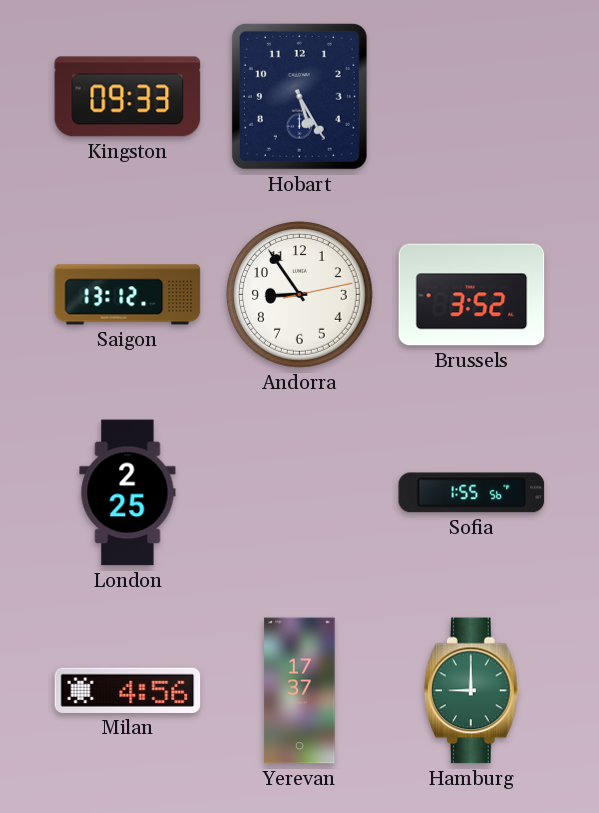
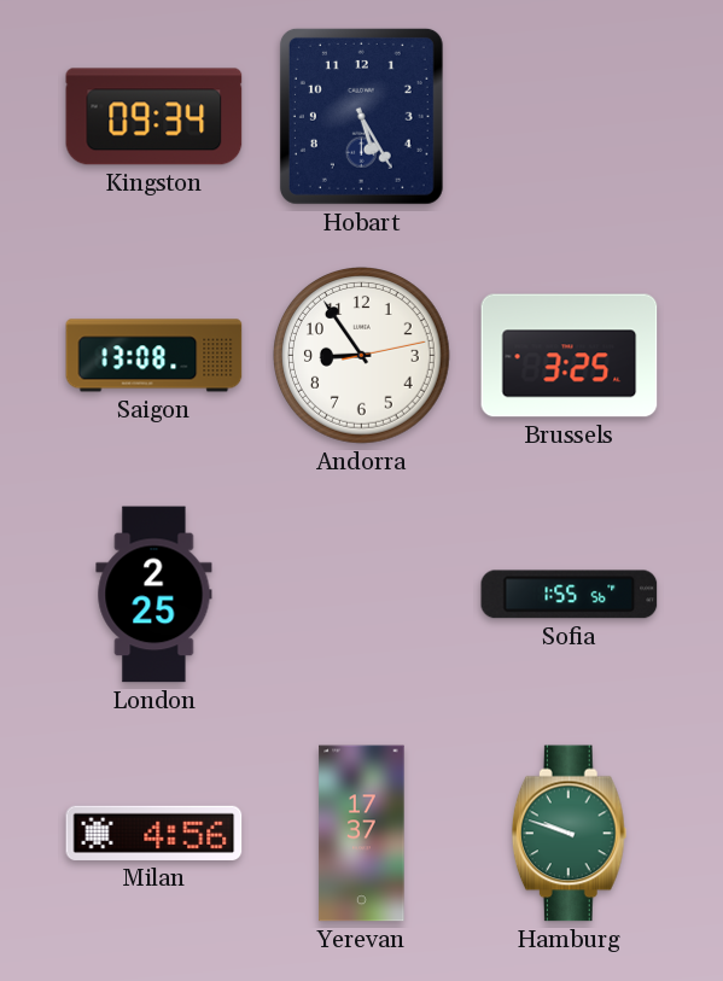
Kingston: 09:33 -> 09:34
Saigon: 13:12 -> 13:08
Brussels: 3:52 -> 3:25
Hamburg: 9:00 -> 9:48
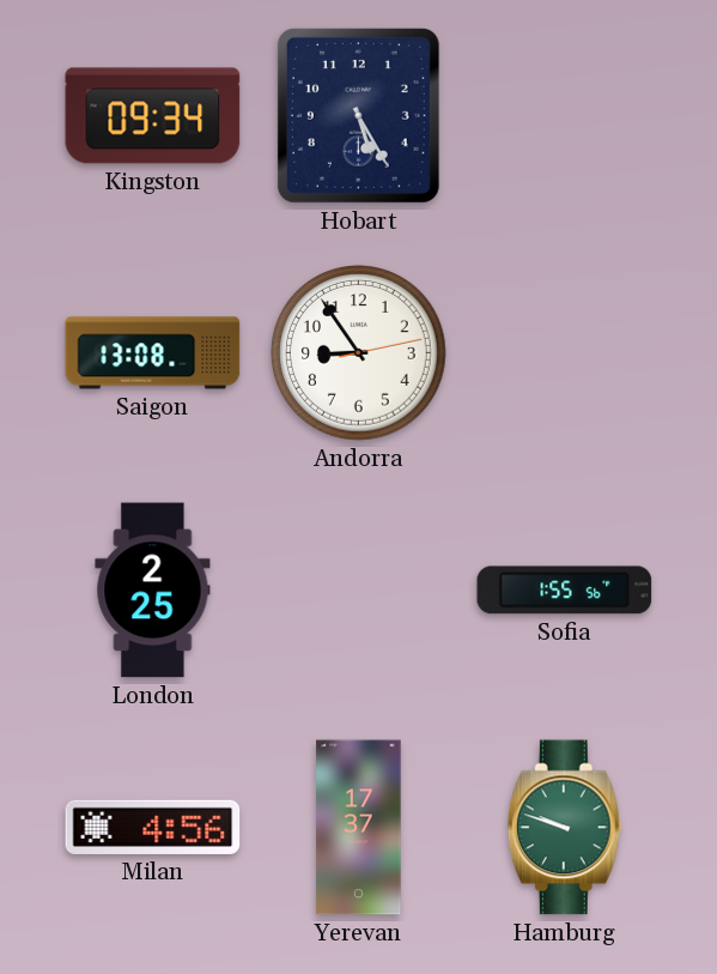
Brussels: 3:25 -> none
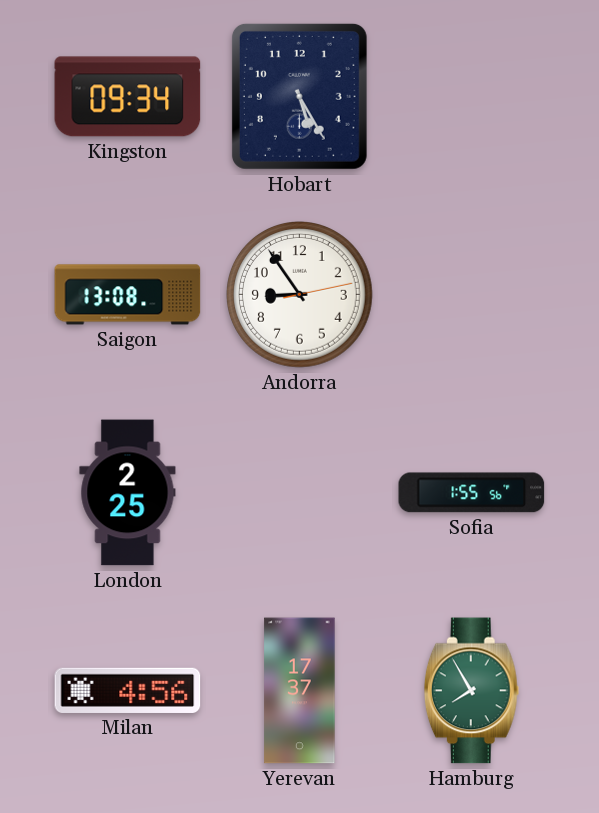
Hamburg: 9:48 -> 7:55
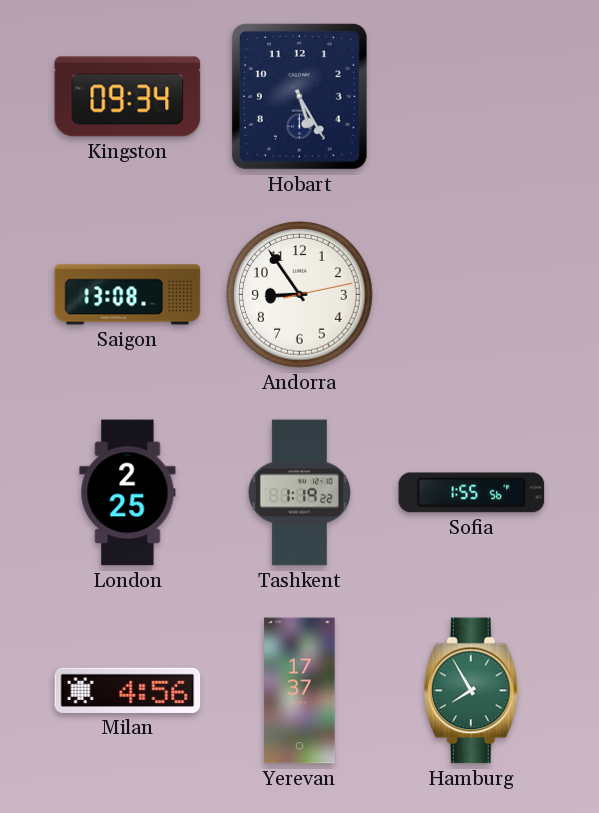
Tashkent: none -> 1:19
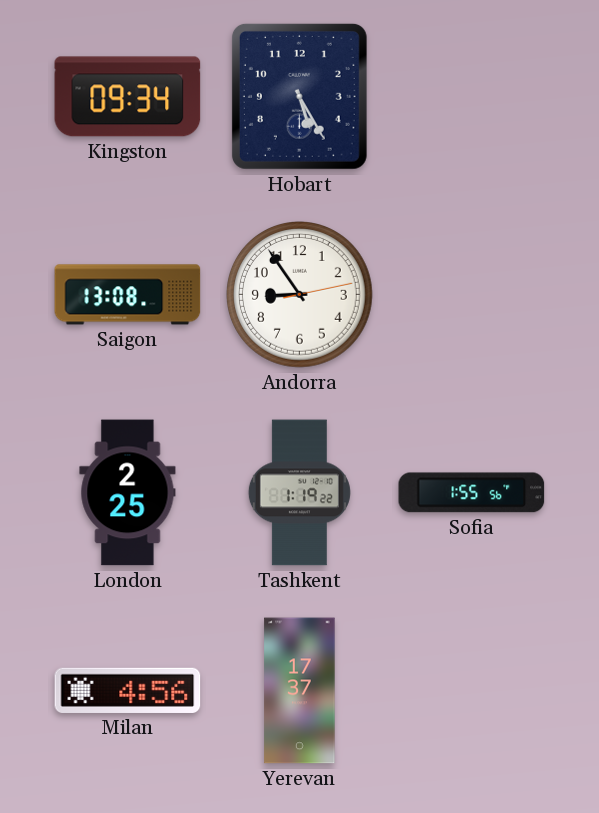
Hamburg: 7:55 -> none
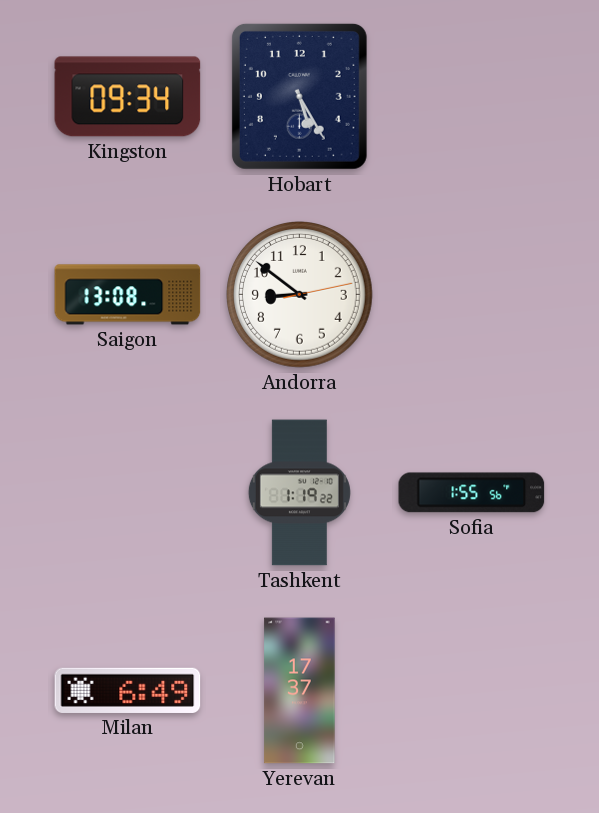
Andorra: 8:54 -> 8:51
London: 2:25 -> none
Milan: 4:56 -> 6:49
